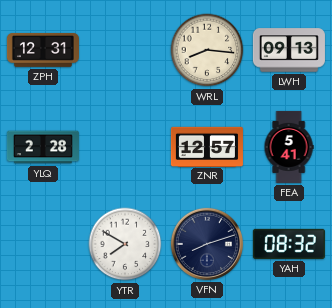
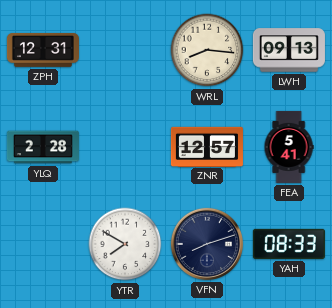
YAH: 08:32 -> 08:33
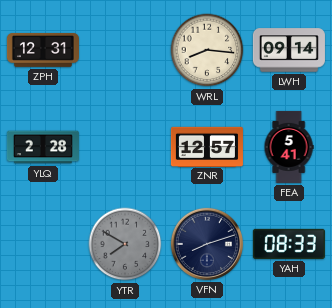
LWH: 09:13 -> 09:14
YTR dial: white -> grey
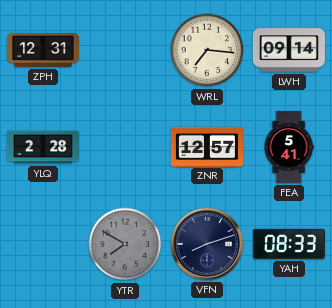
WRL: 8:16 -> 7:16
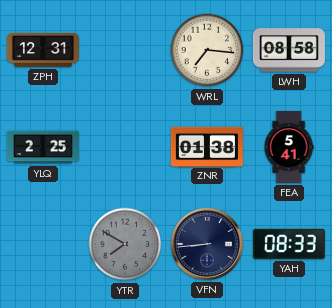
LWH: 09:14 -> 08:58
YLQ: 2:28 -> 2:25
ZNR: 12:57 -> 01:38
VFN: 8:12 -> 8:44
